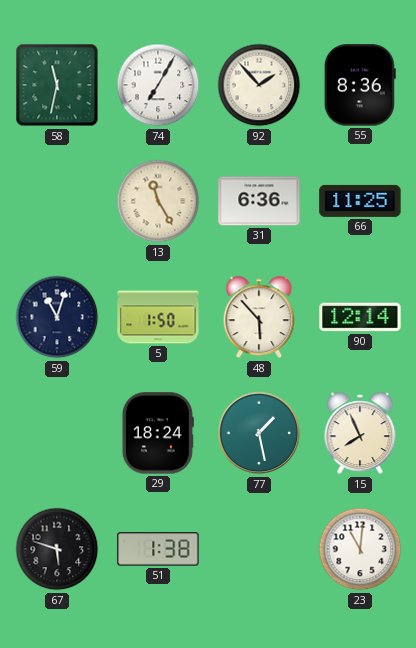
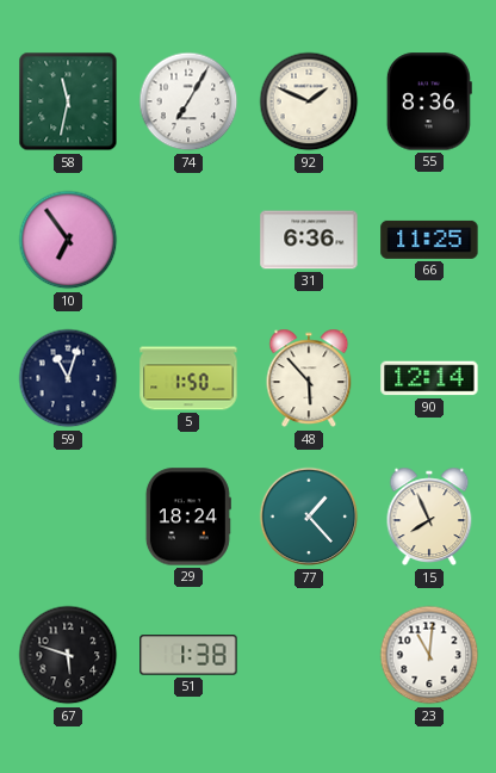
92: 1:53 -> 1:49
10: none -> 6:54
13: 11:25 -> none
77: 1:28 -> 1:23
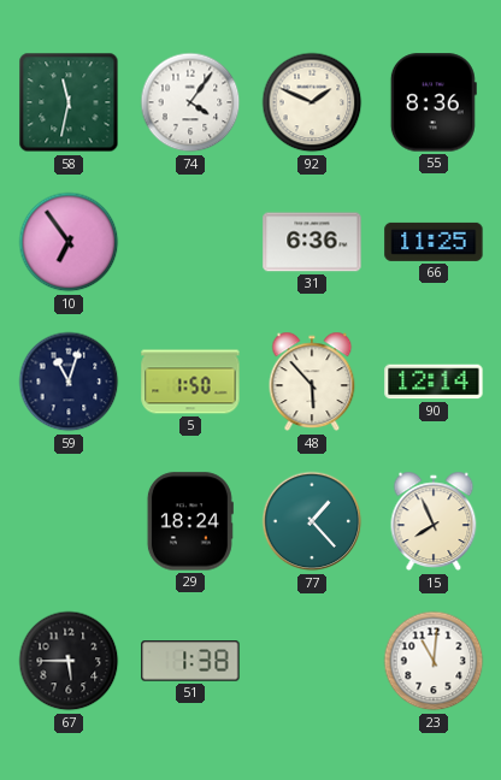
74: 7:05 -> 4:06
67: 5:48 -> 5:45
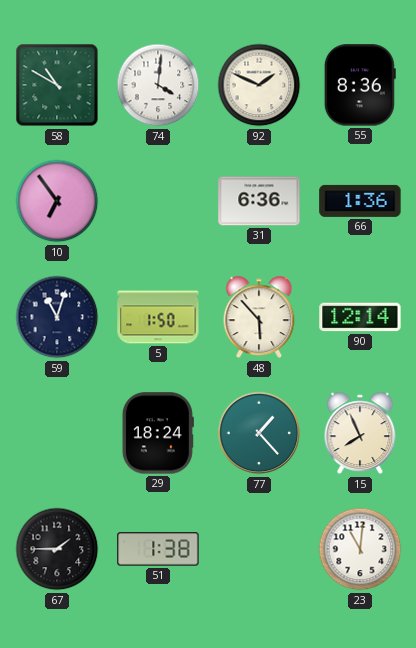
58: 11:32 -> 10:50
74: 4:06 -> 4:01
66: 11:25 -> 1:36
67: 5:45 -> 1:45
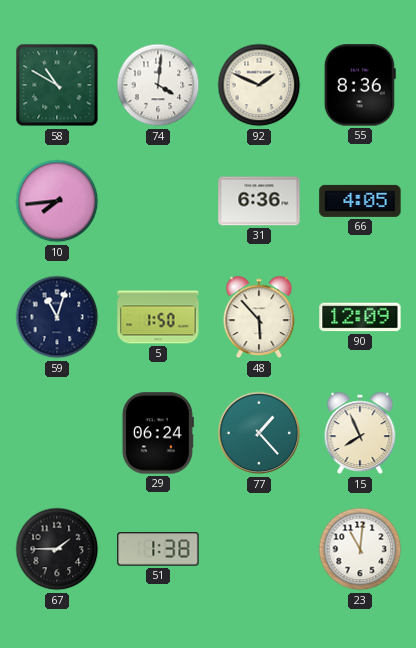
10: 6:54 -> 7:44
66: 1:36 -> 4:05
90: 12:14 -> 12:09
29: 18:24 -> 06:24
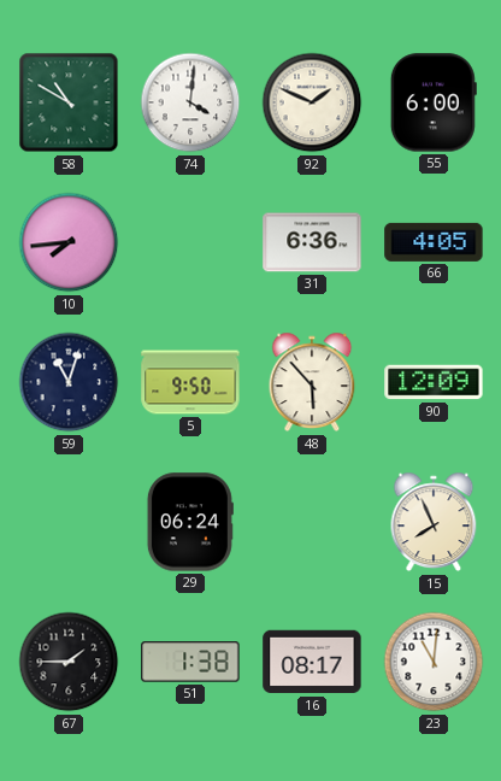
55: 8:36 -> 6:00
5: 1:50 -> 9:50
77: 1:23 -> none
16: none -> 08:17
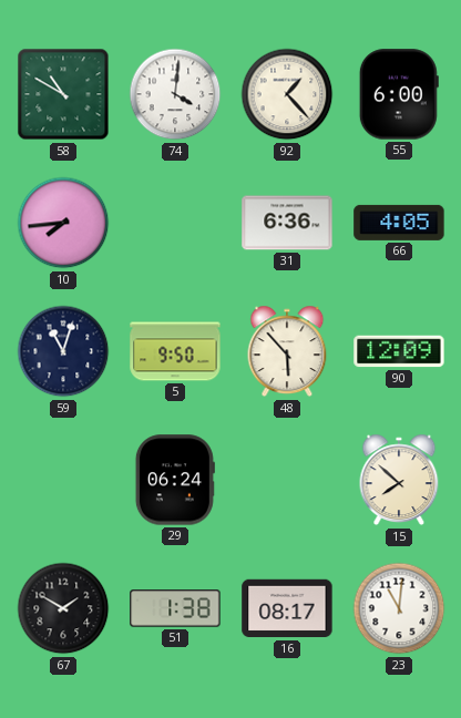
92: 1:49 -> 1:23
15: 7:56 -> 7:52
67: 1:45 -> 1:50
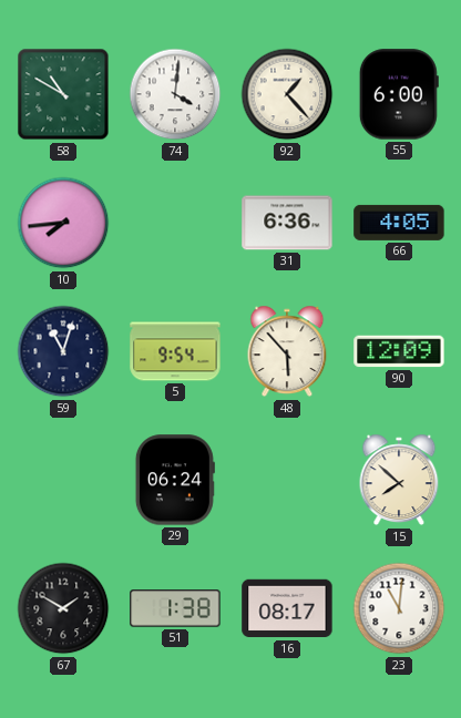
5: 9:50 -> 9:54
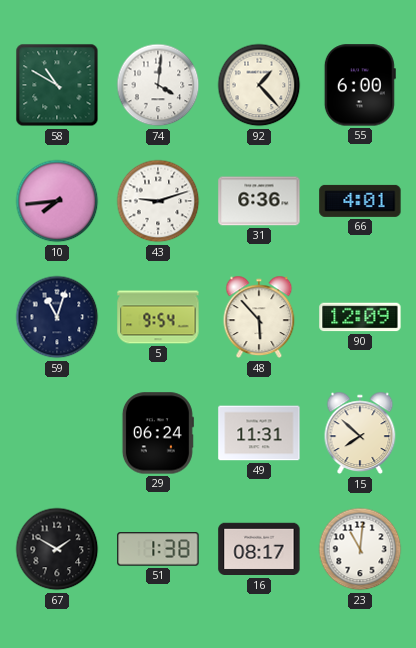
43: none -> 9:12
66: 4:05 -> 4:01
49: none -> 11:31
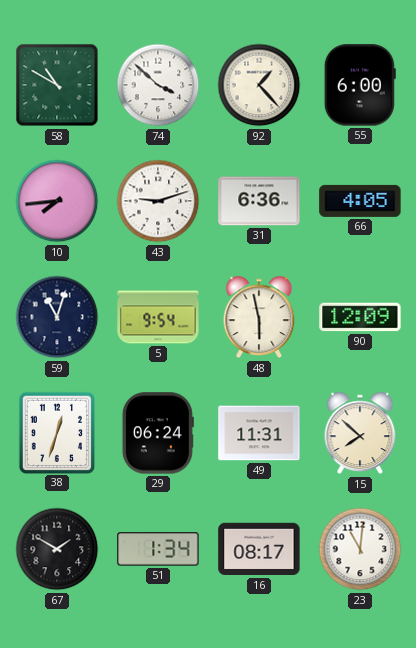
74: 4:01 -> 3:52
66: 4:01 -> 4:05
48: 5:53 -> 5:58
38: none -> 12:33
51: 1:38 -> 1:34
